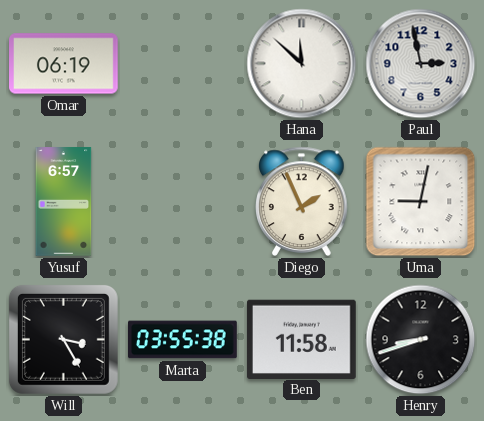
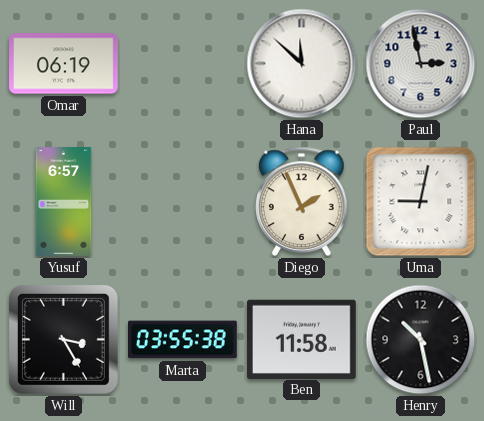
Henry: 8:42 -> 10:28
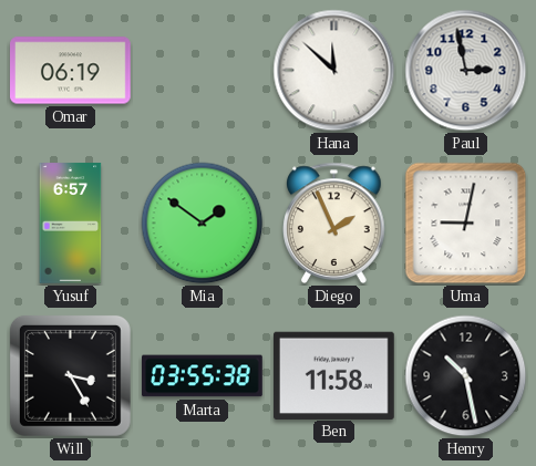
Mia: none -> 1:51
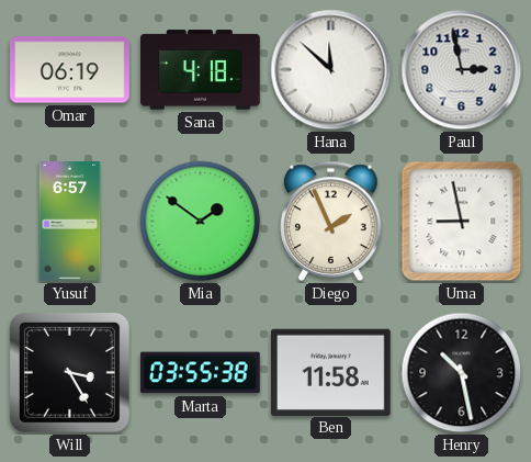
Sana: none -> 4:18
Uma: 9:02 -> 8:58
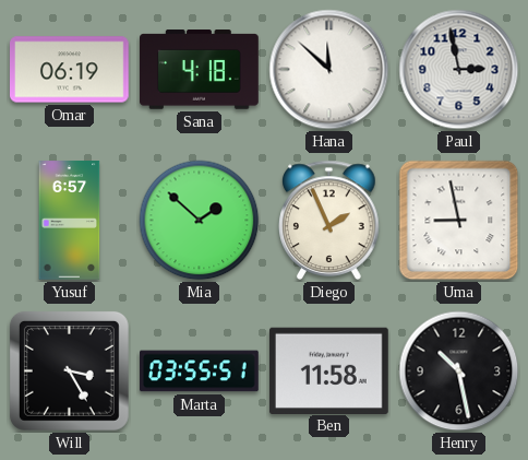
Mia: 1:51 -> 1:52
Marta: 03:55:38 -> 03:55:51
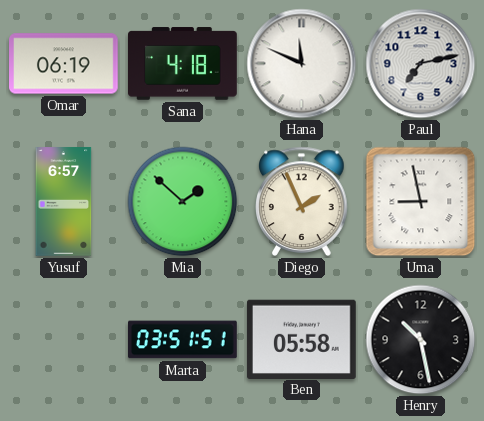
Hana: 11:52 -> 11:49
Paul: 2:58 -> 7:13
Will: 3:25 -> none
Marta: 03:55 -> 03:51
Ben: 11:58 -> 05:58
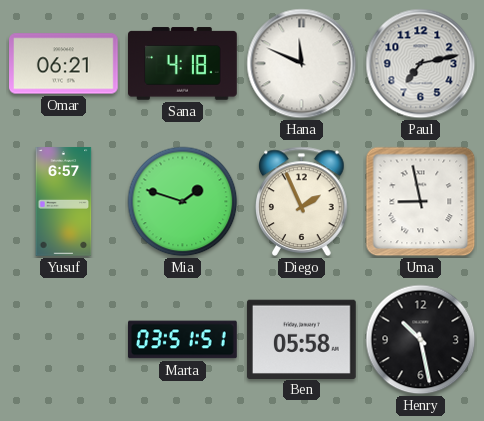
Omar: 06:19 -> 06:21
Mia: 1:52 -> 1:48
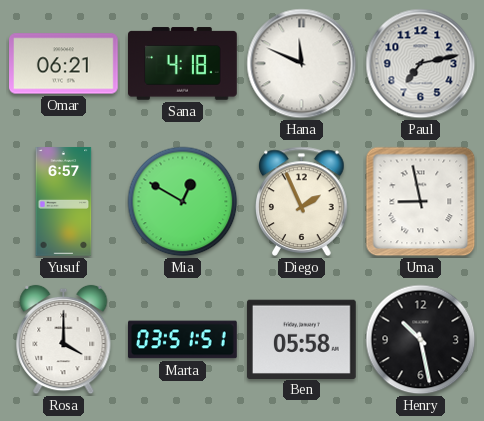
Mia: 1:48 -> 12:50
Rosa: none -> 4:00
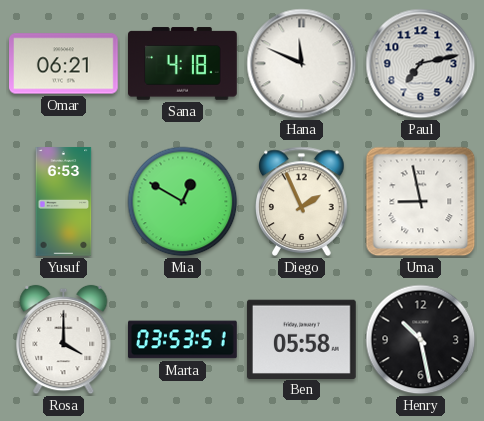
Yusuf: 6:57 -> 6:53
Marta: 03:51 -> 03:53
